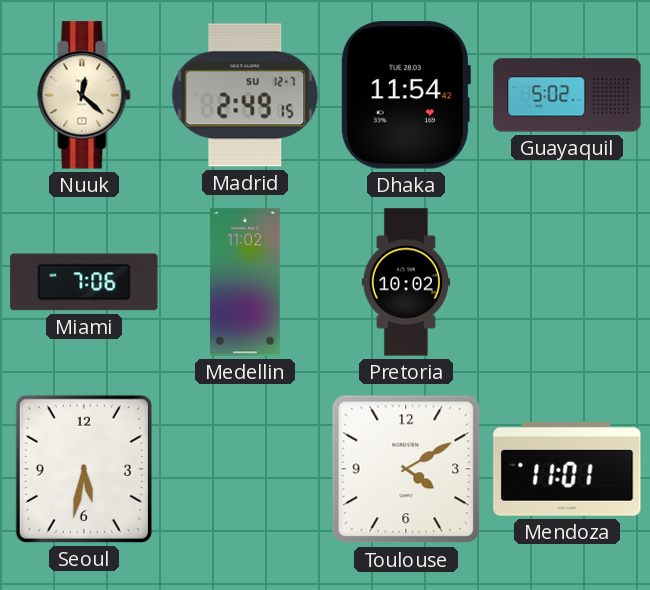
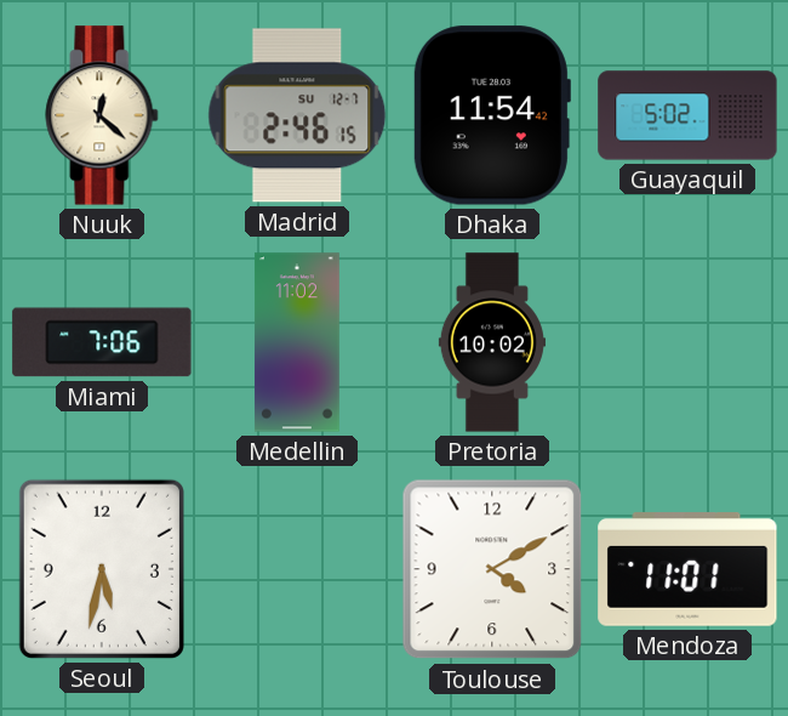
Madrid: 2:49 -> 2:46
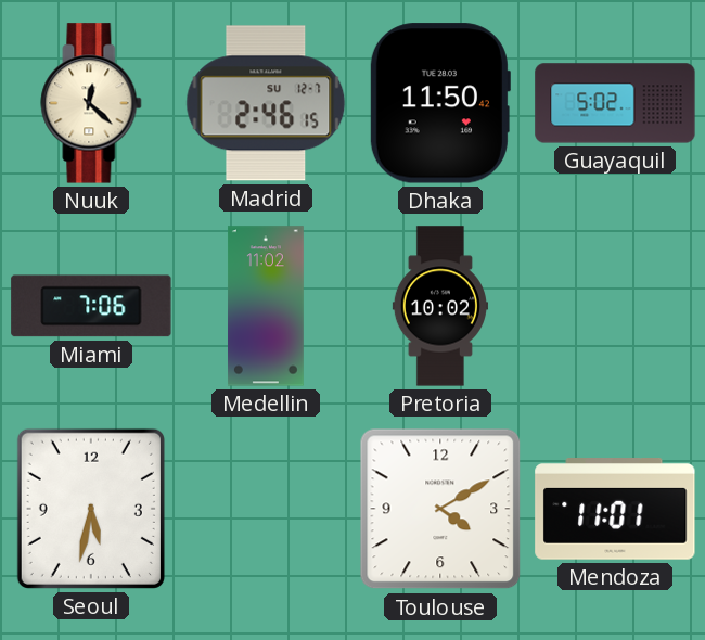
Dhaka: 11:54 -> 11:50
